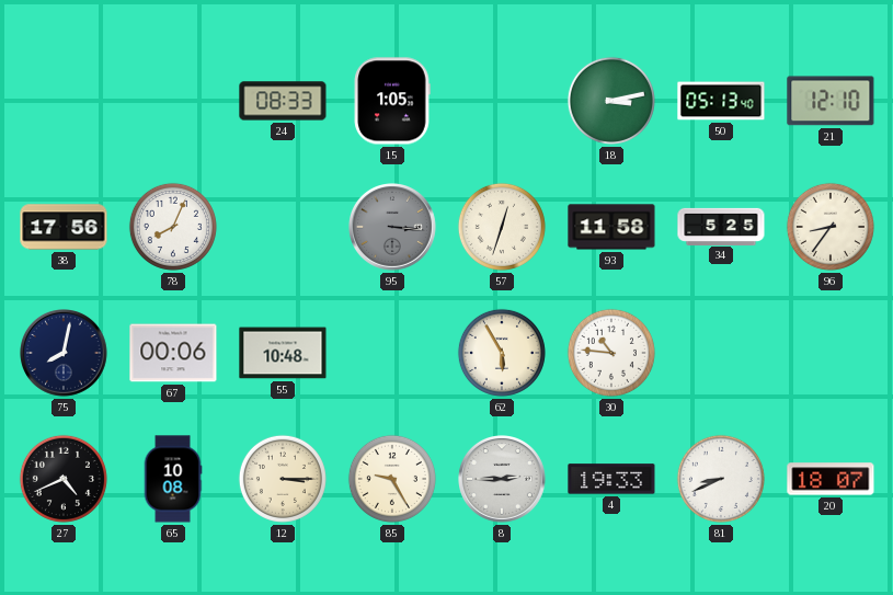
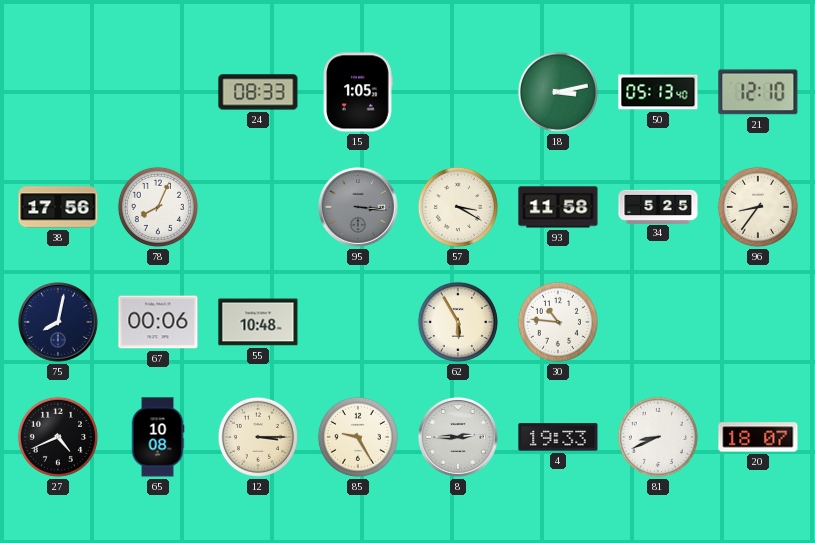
57: 12:33 -> 3:20
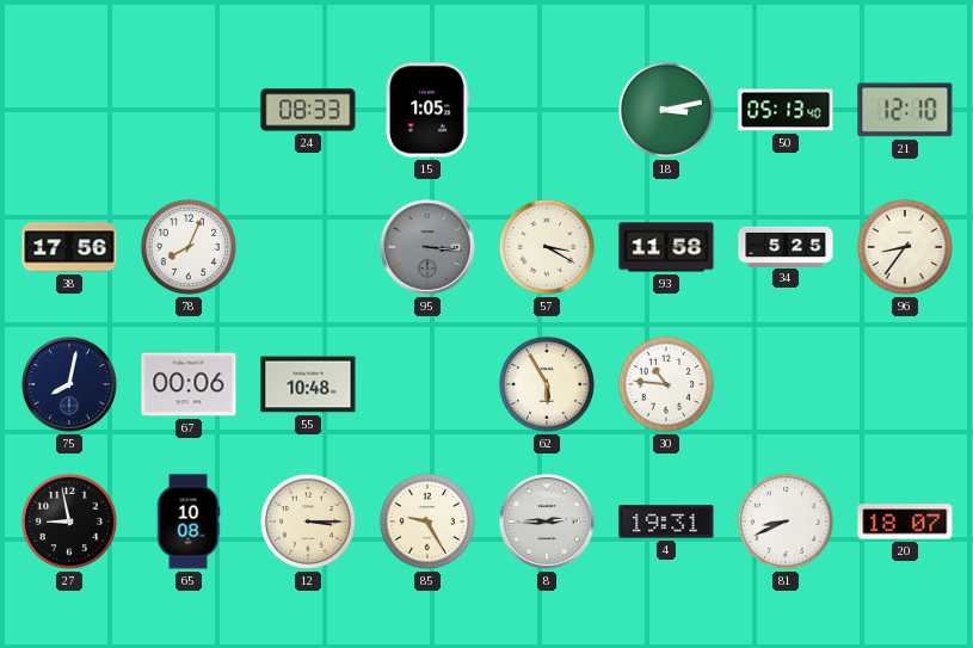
27: 4:41 -> 8:58
4: 19:33 -> 19:31
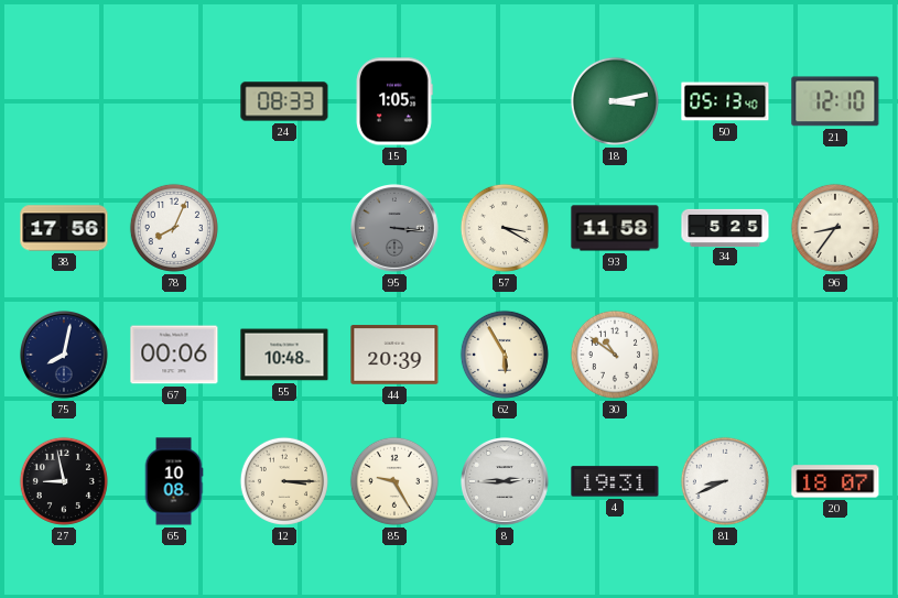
44: none -> 20:39
30: 10:46 -> 10:51
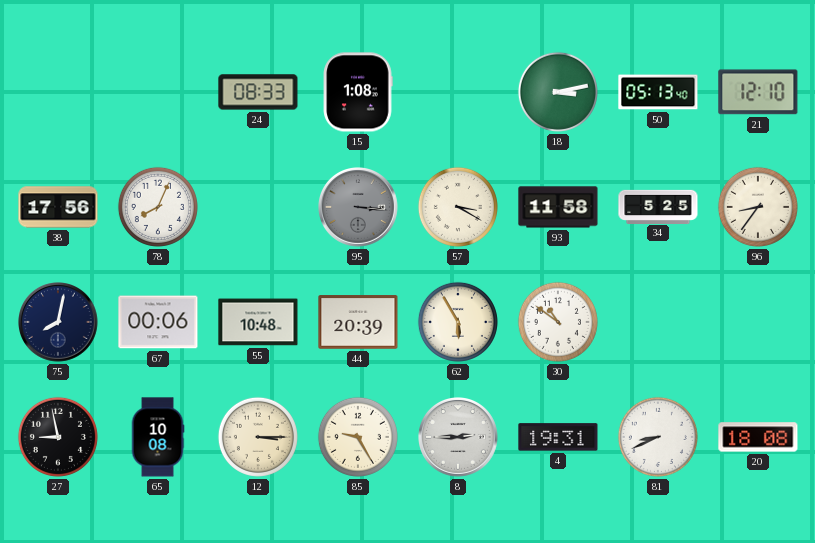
15: 1:05 -> 1:08
20: 18:07 -> 18:08
